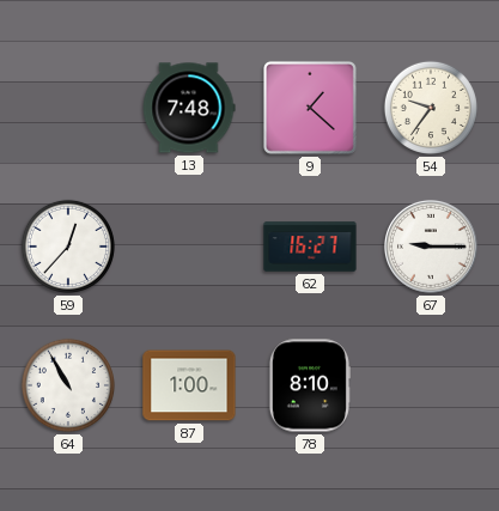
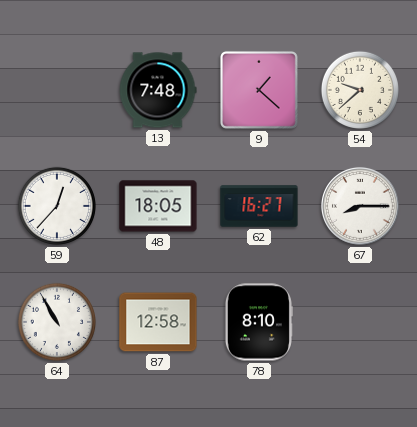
54: 9:36 -> 9:38
48: none -> 18:05
67: 9:15 -> 8:15
87: 1:00 -> 12:58
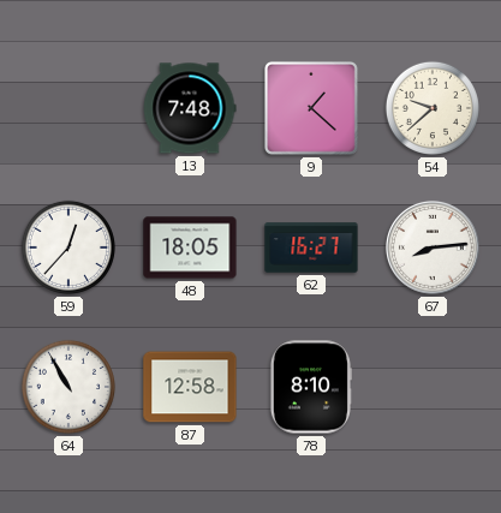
67: 8:15 -> 8:14
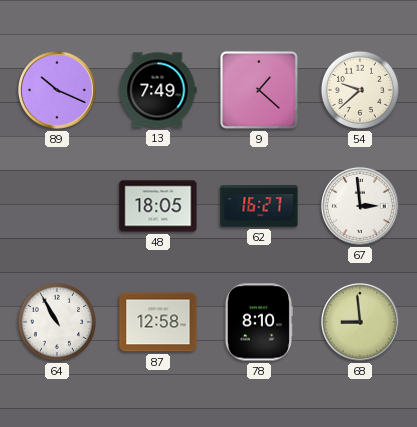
89: none -> 10:19
13: 7:48 -> 7:49
59: 12:37 -> none
67: 8:14 -> 2:59
68: none -> 8:59
